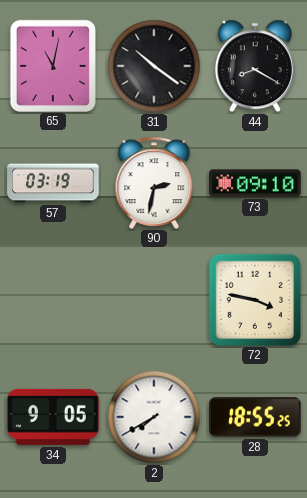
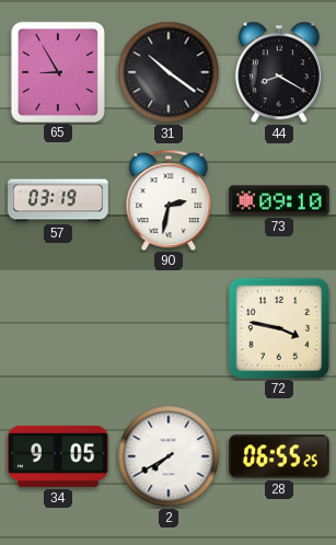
65: 11:02 -> 8:55
28: 18:55 -> 06:55
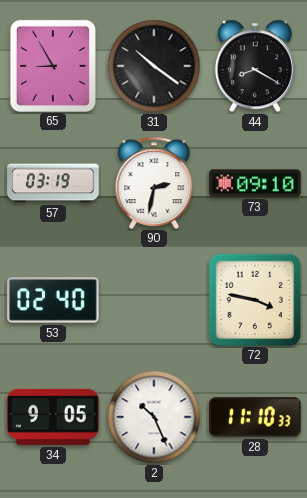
53: none -> 02:40
2: 7:40 -> 10:26
28: 06:55 -> 11:10
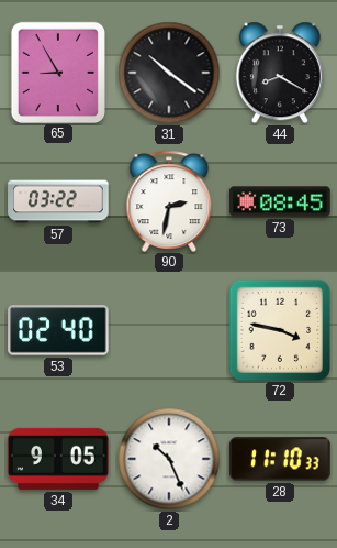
57: 03:19 -> 03:22
73: 09:10 -> 08:45
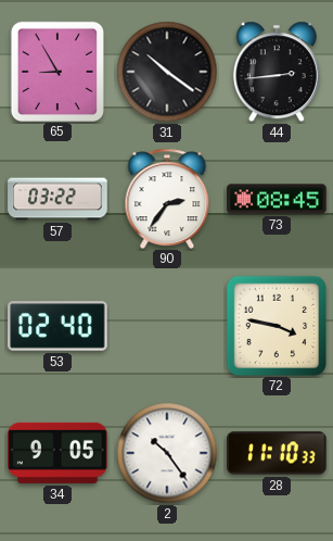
44: 8:20 -> 2:44
90: 2:32 -> 2:36
2: 10:26 -> 10:24
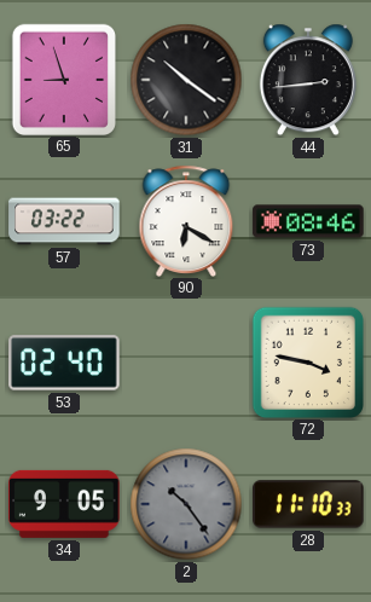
65: 8:55 -> 8:57
90: 2:36 -> 6:20
73: 08:45 -> 08:46
2 dial: white -> grey
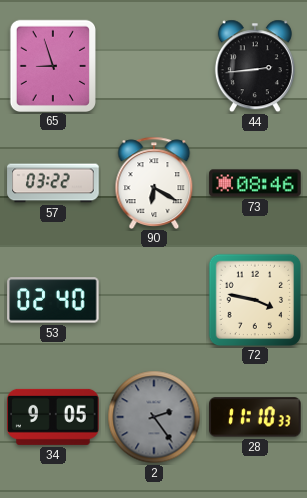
31: 10:21 -> none
2: 10:24 -> 2:24
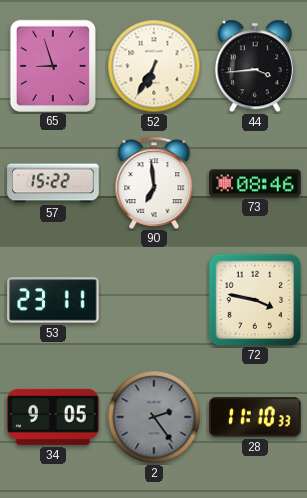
52: none -> 6:35
44: 2:44 -> 3:44
57: 03:22 -> 15:22
90: 6:20 -> 6:59
53: 02:40 -> 23:11
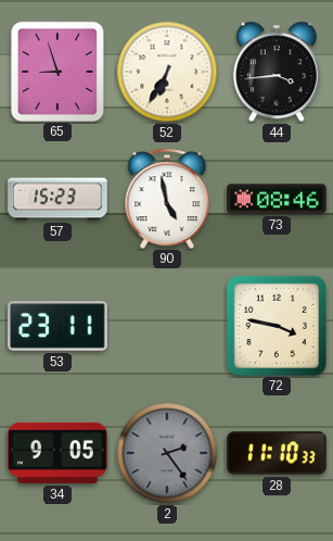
57: 15:22 -> 15:23
90: 6:59 -> 4:58
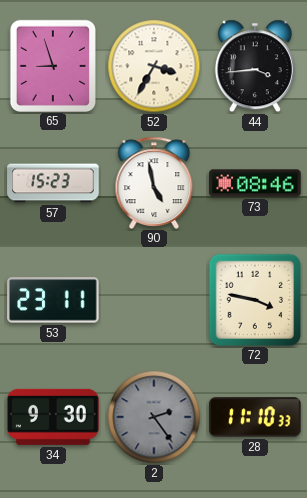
52: 6:35 -> 3:35
34: 9:05 -> 9:30
